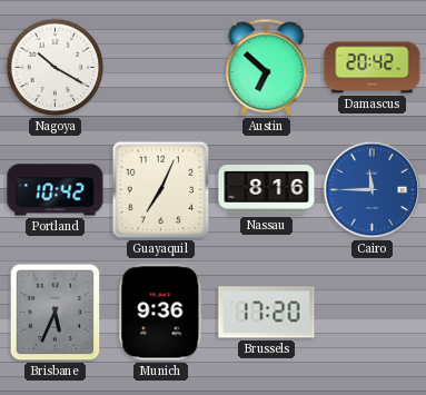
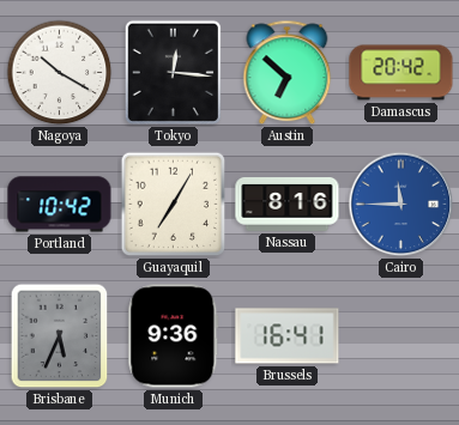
Tokyo: none -> 12:16
Guayaquil: 7:04 -> 7:05
Brussels: 17:20 -> 16:41
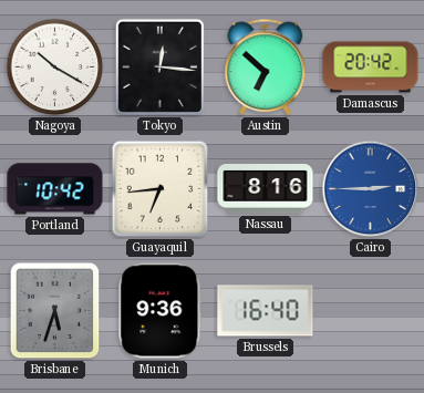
Guayaquil: 7:05 -> 6:44
Cairo: 11:45 -> 2:45
Brisbane: 5:34 -> 5:33
Brussels: 16:41 -> 16:40
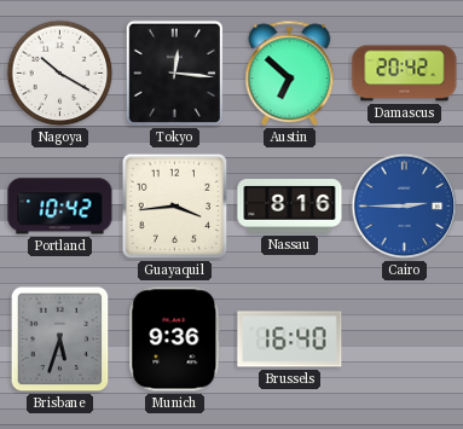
Guayaquil: 6:44 -> 3:44
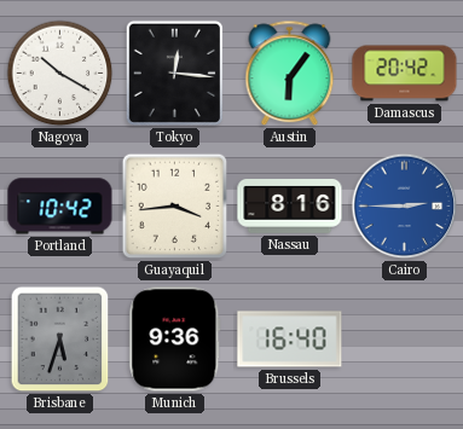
Austin: 6:52 -> 6:06
